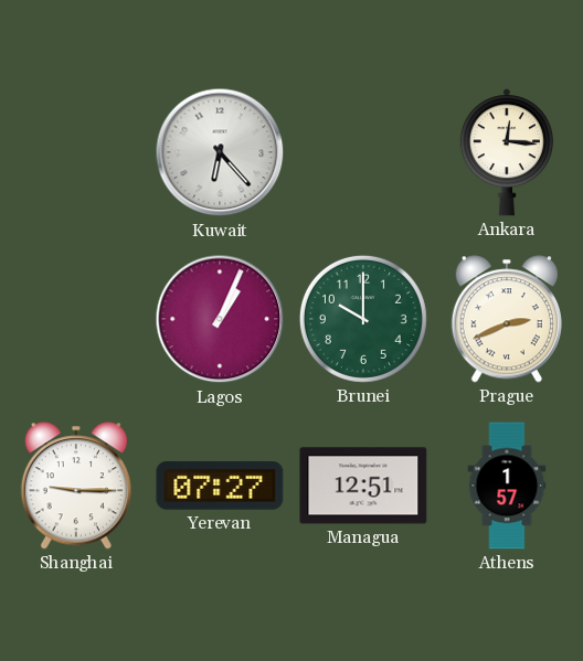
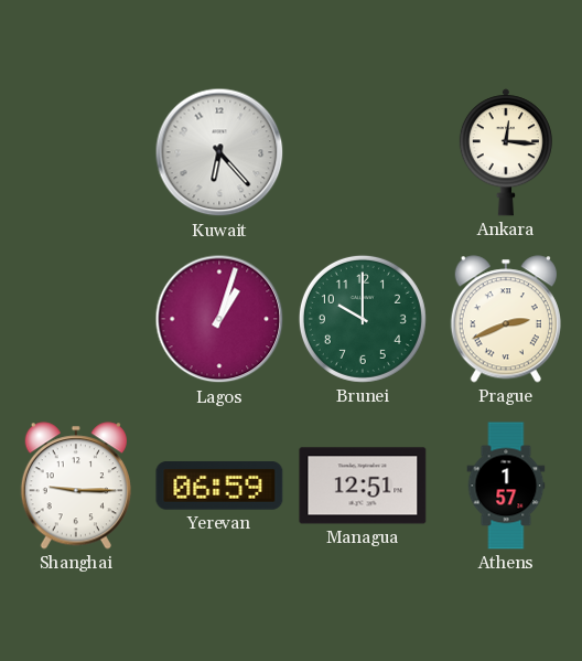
Lagos: 1:04 -> 1:03
Yerevan: 07:27 -> 06:59
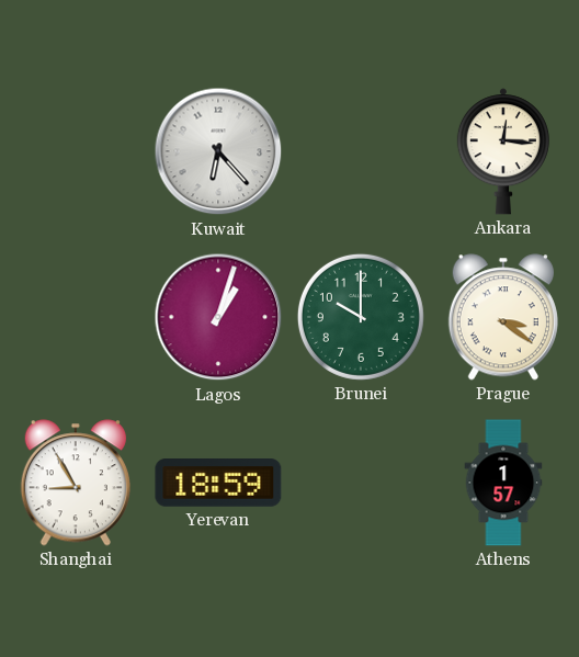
Prague: 2:41 -> 3:21
Shanghai: 9:15 -> 8:55
Yerevan: 06:59 -> 18:59
Managua: 12:51 -> none
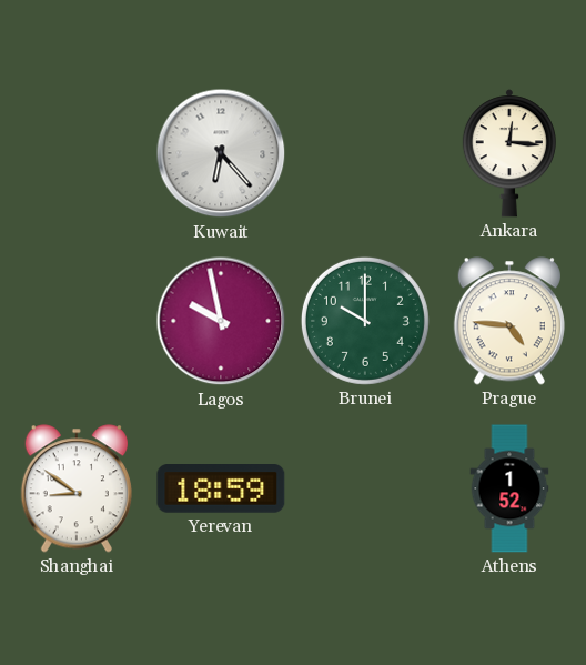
Lagos: 1:03 -> 9:58
Prague: 3:21 -> 4:46
Shanghai: 8:55 -> 8:51
Athens: 1:57 -> 1:52
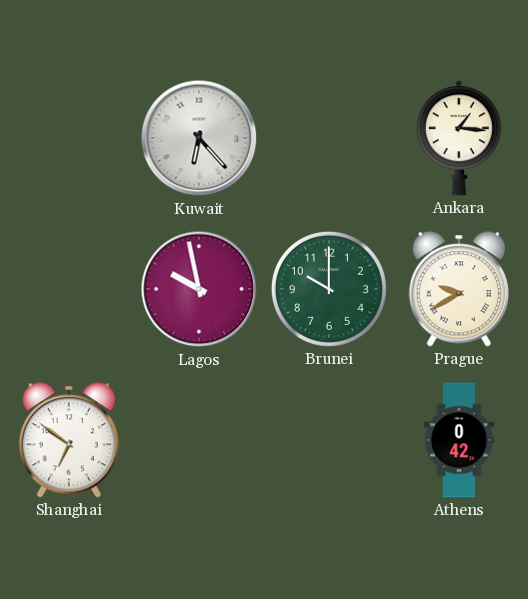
Ankara: 12:16 -> 1:16
Prague: 4:46 -> 9:40
Shanghai: 8:51 -> 6:51
Yerevan: 18:59 -> none
Athens: 1:52 -> 0:42
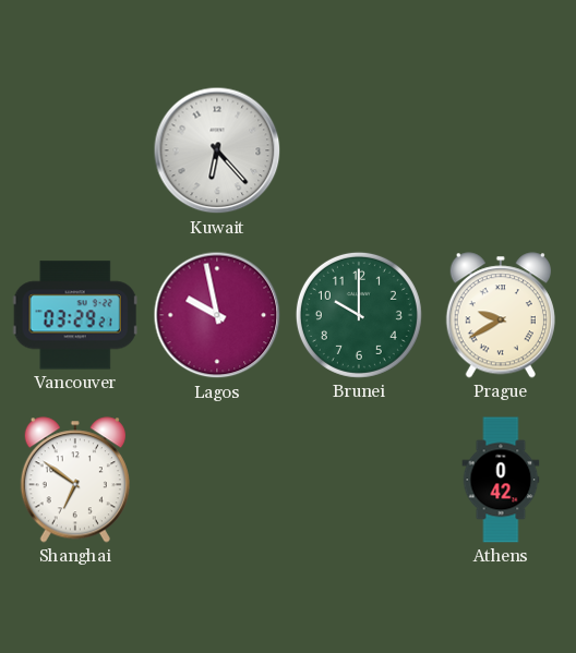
Ankara: 1:16 -> none
Vancouver: none -> 03:29
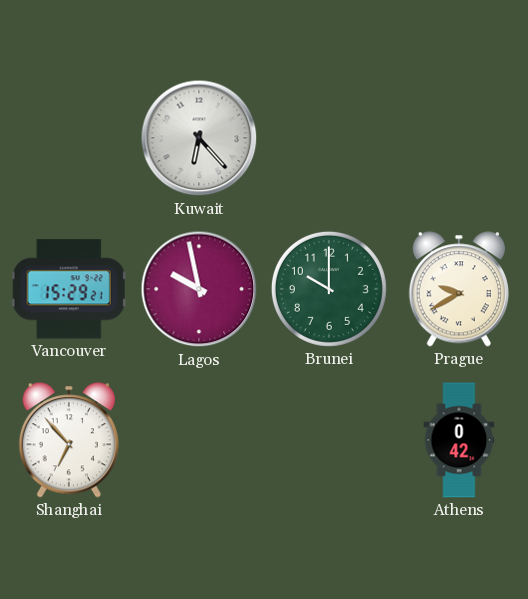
Vancouver: 03:29 -> 15:29
Shanghai: 6:51 -> 6:53
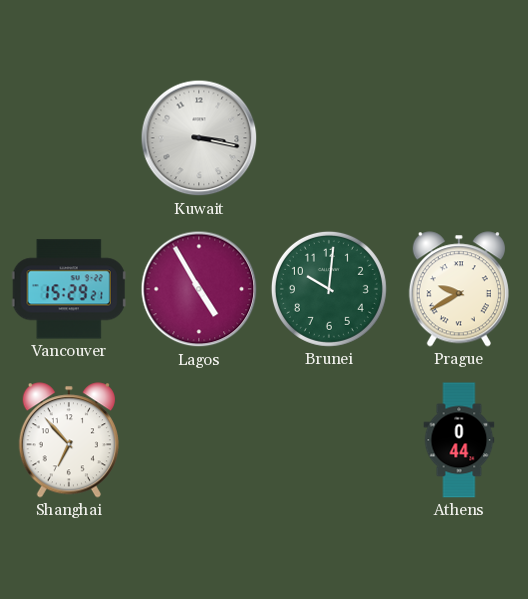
Kuwait: 6:23 -> 3:17
Lagos: 9:58 -> 4:55
Brunei: 10:00 -> 10:01
Athens: 0:42 -> 0:44
